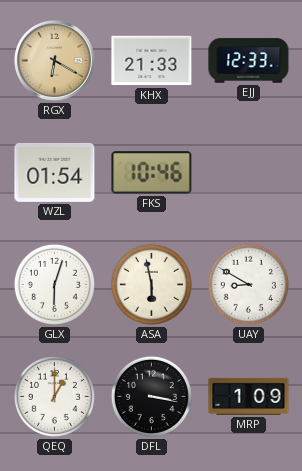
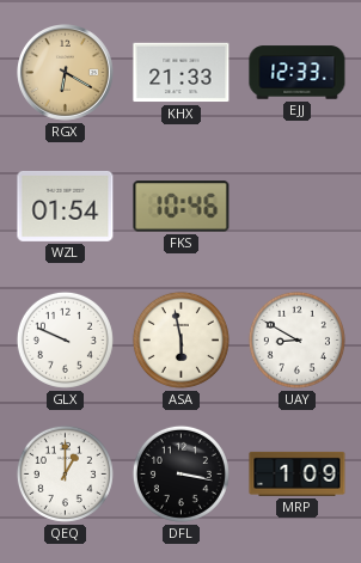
GLX: 6:03 -> 9:49
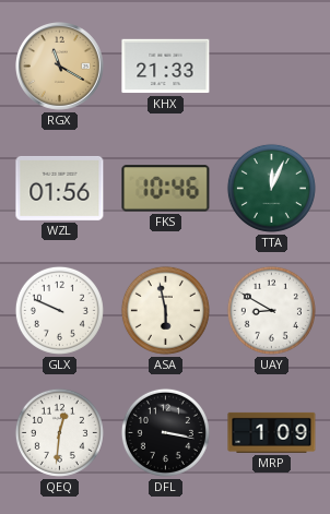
RGX: 6:20 -> 11:20
EJJ: 12:33 -> none
WZL: 01:54 -> 01:56
TTA: none -> 12:04
QEQ: 1:00 -> 12:31
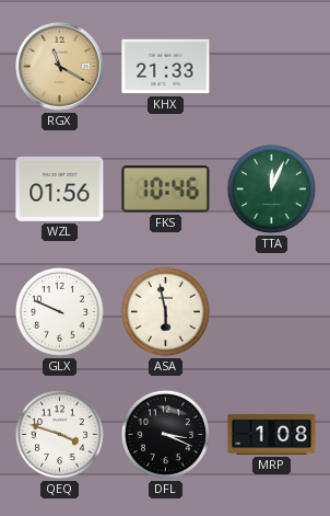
UAY: 8:50 -> none
QEQ: 12:31 -> 3:48
DFL: 3:17 -> 3:19
MRP: 1:09 -> 1:08
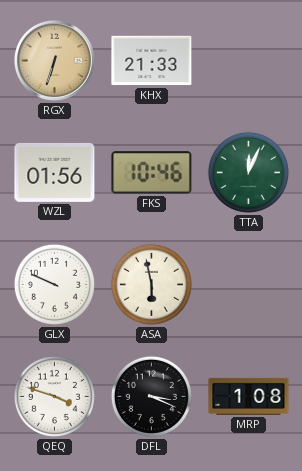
RGX: 11:20 -> 6:33
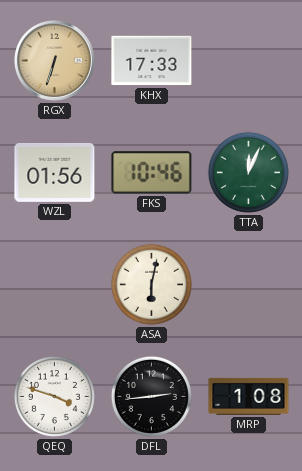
KHX: 21:33 -> 17:33
GLX: 9:49 -> none
ASA: 5:58 -> 6:02
DFL: 3:19 -> 2:44
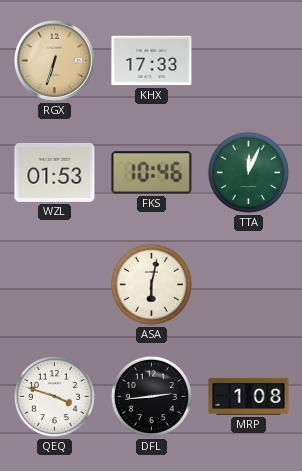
WZL: 01:56 -> 01:53
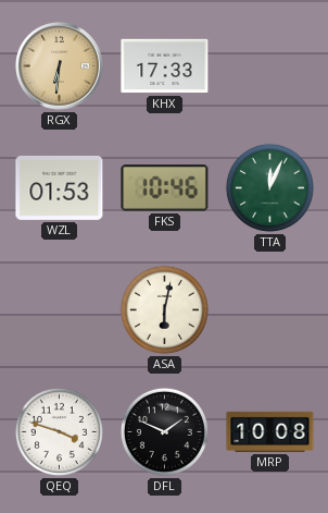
RGX: 6:33 -> 6:31
DFL: 2:44 -> 1:49
MRP: 1:08 -> 10:08
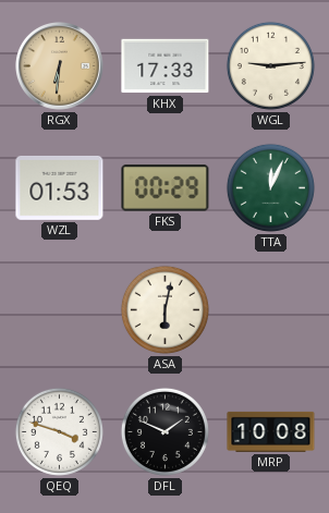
WGL: none -> 9:14
FKS: 10:46 -> 00:29
